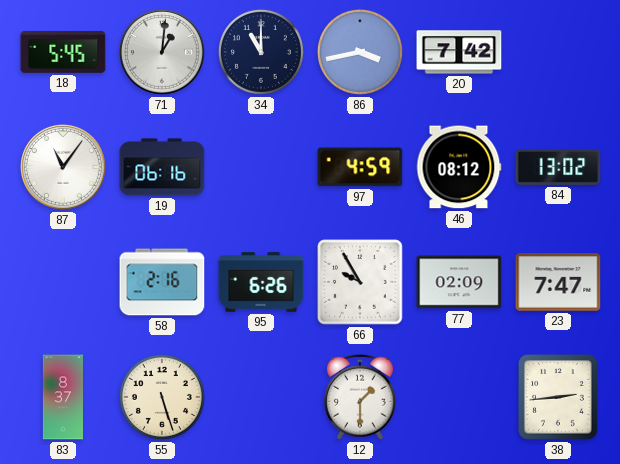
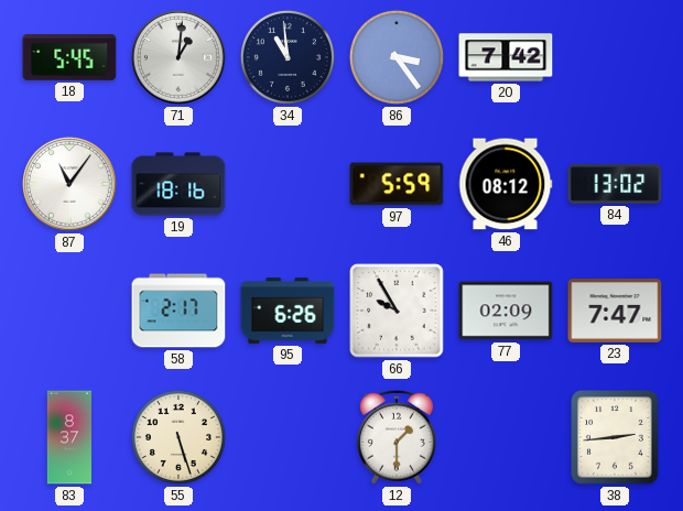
34: 11:00 -> 10:59
86: 3:43 -> 3:24
19: 06:16 -> 18:16
97: 4:59 -> 5:59
58: 2:16 -> 2:17
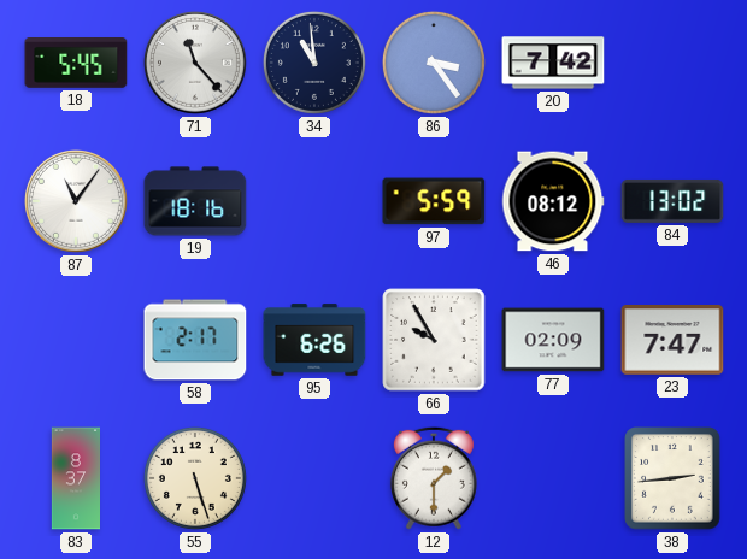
71: 1:01 -> 11:23
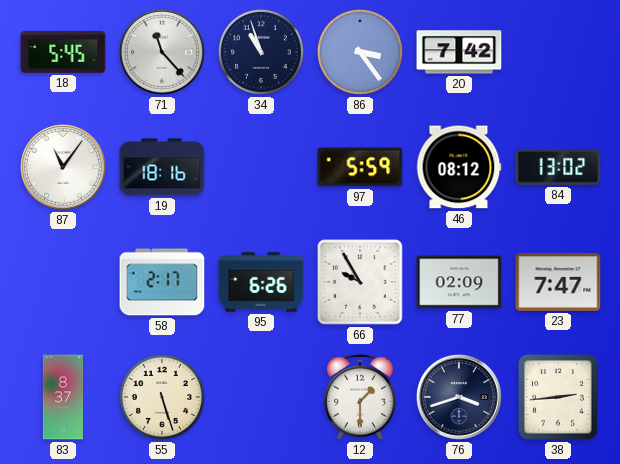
34: 10:59 -> 10:57
76: none -> 3:42
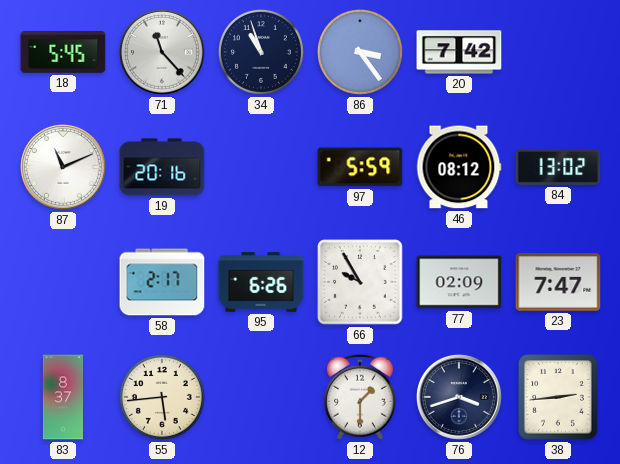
87: 11:06 -> 11:11
19: 18:16 -> 20:16
55: 5:27 -> 5:44
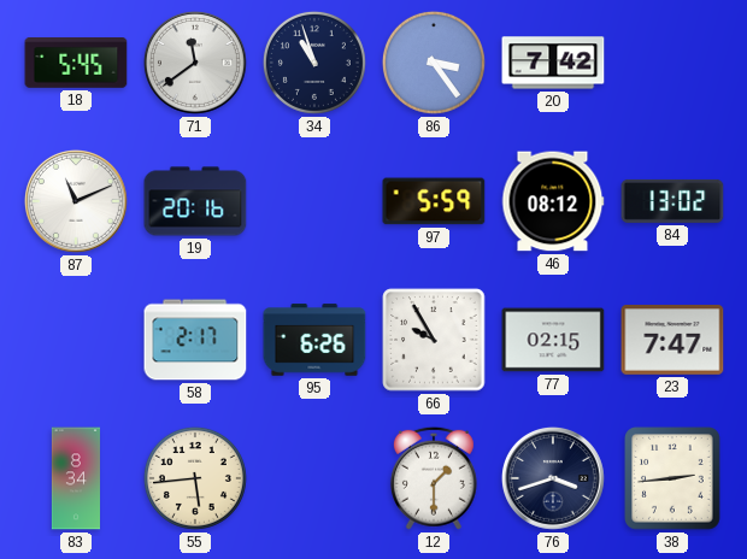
71: 11:23 -> 11:39
77: 02:09 -> 02:15
83: 8:37 -> 8:34
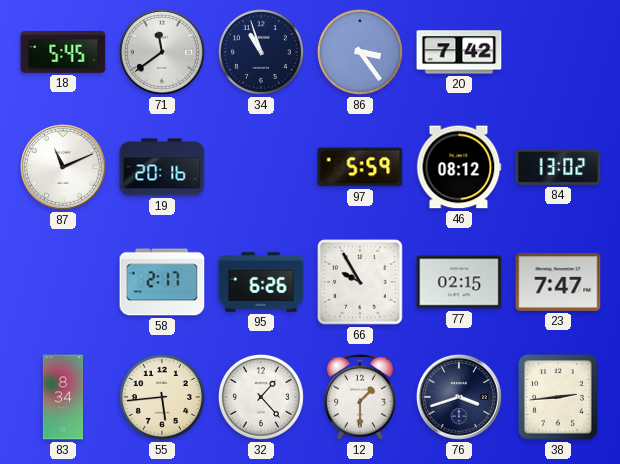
32: none -> 1:23
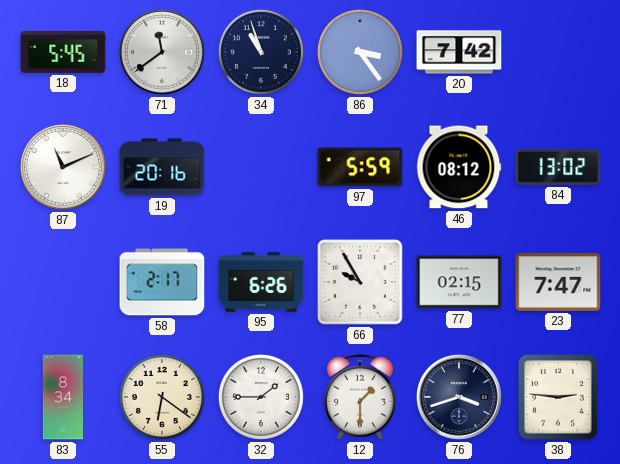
55: 5:44 -> 6:21
32: 1:23 -> 1:45
38: 2:44 -> 2:46
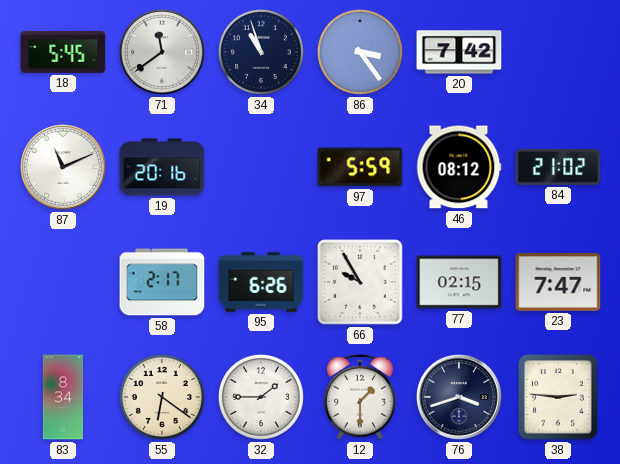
84: 13:02 -> 21:02
